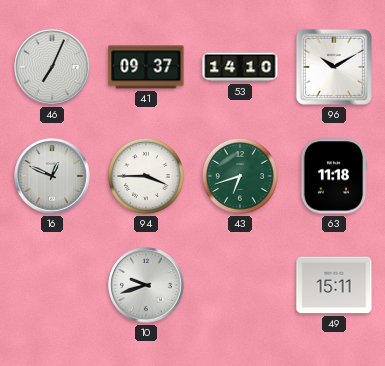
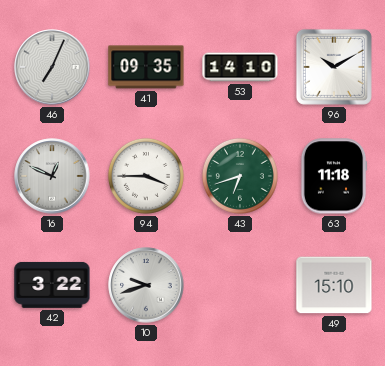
41: 09:37 -> 09:35
42: none -> 3:22
49: 15:11 -> 15:10
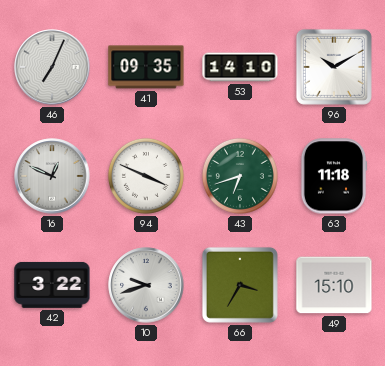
94: 3:45 -> 3:49
66: none -> 3:35
